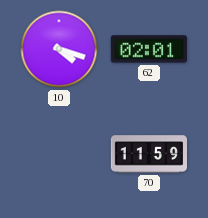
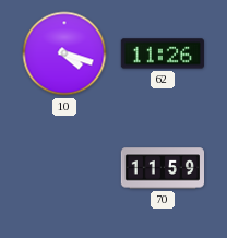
62: 02:01 -> 11:26
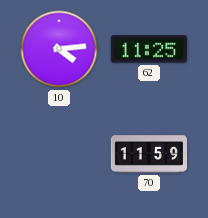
10: 4:18 -> 4:14
62: 11:26 -> 11:25
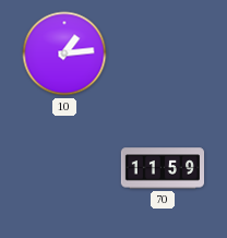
10: 4:14 -> 1:14
62: 11:25 -> none
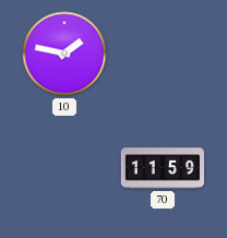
10: 1:14 -> 1:47
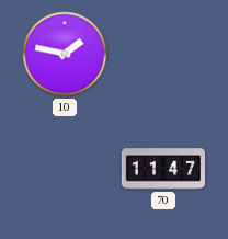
70: 11:59 -> 11:47
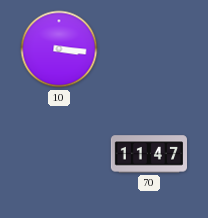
10: 1:47 -> 3:16
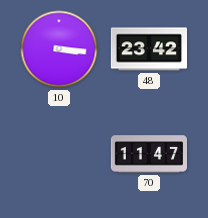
48: none -> 23:42
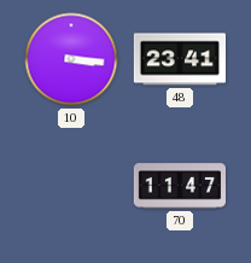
48: 23:42 -> 23:41
